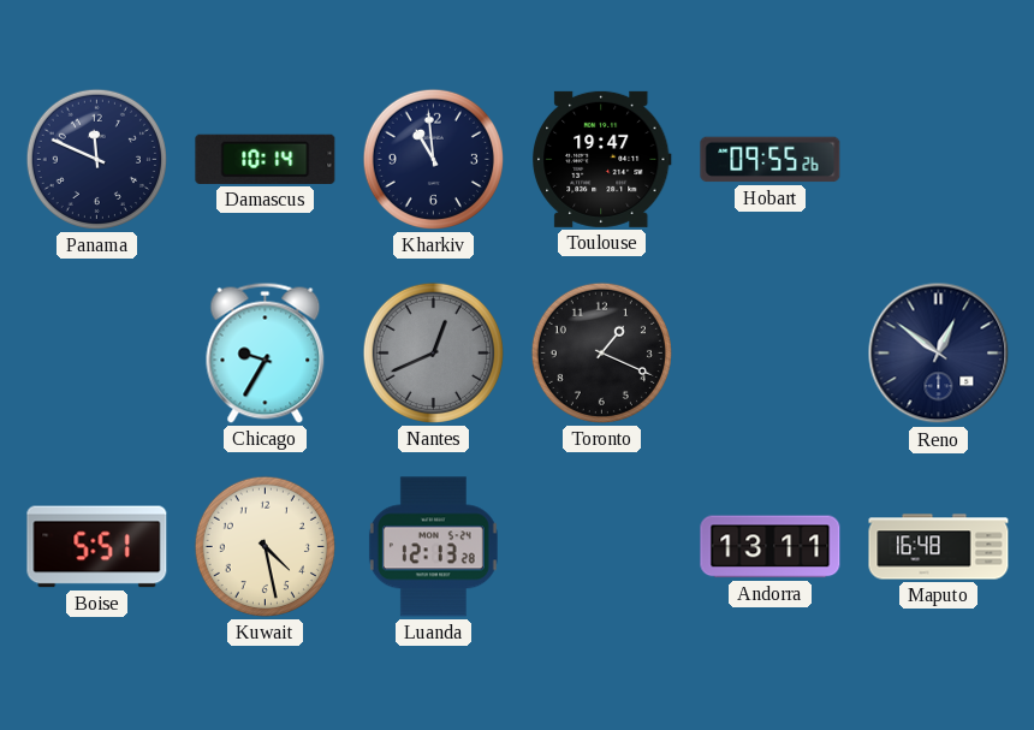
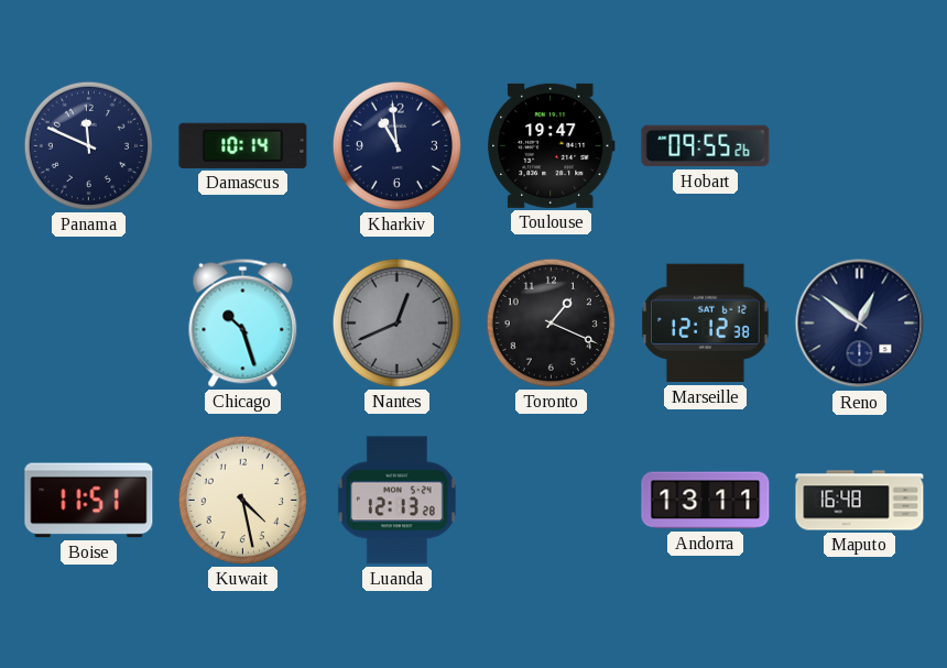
Chicago: 9:35 -> 10:27
Marseille: none -> 12:12
Boise: 5:51 -> 11:51
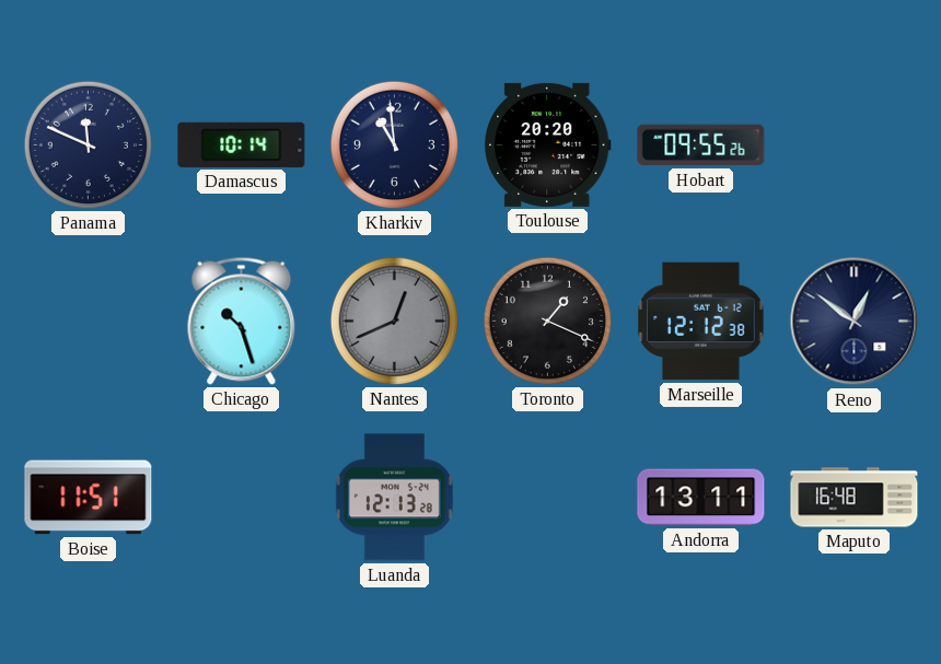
Toulouse: 19:47 -> 20:20
Kuwait: 4:28 -> none
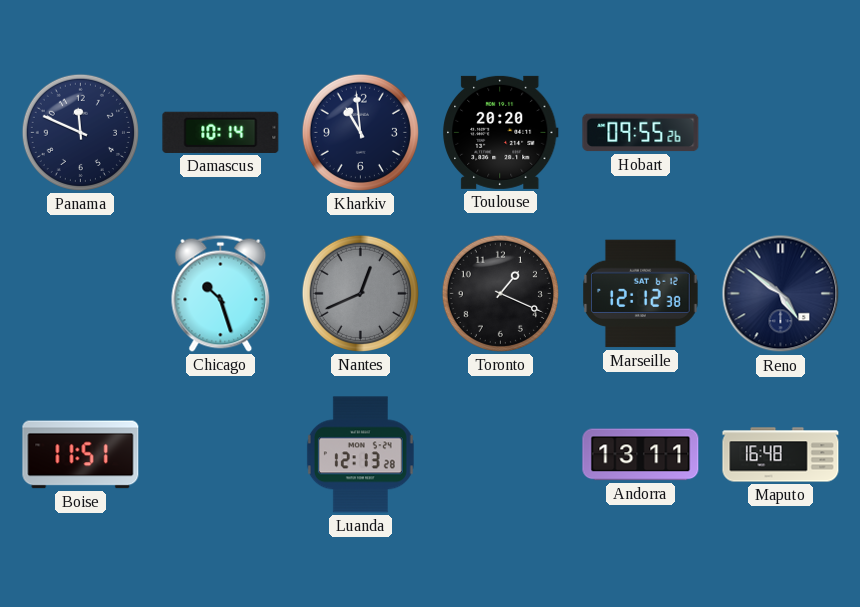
Reno: 12:51 -> 4:51
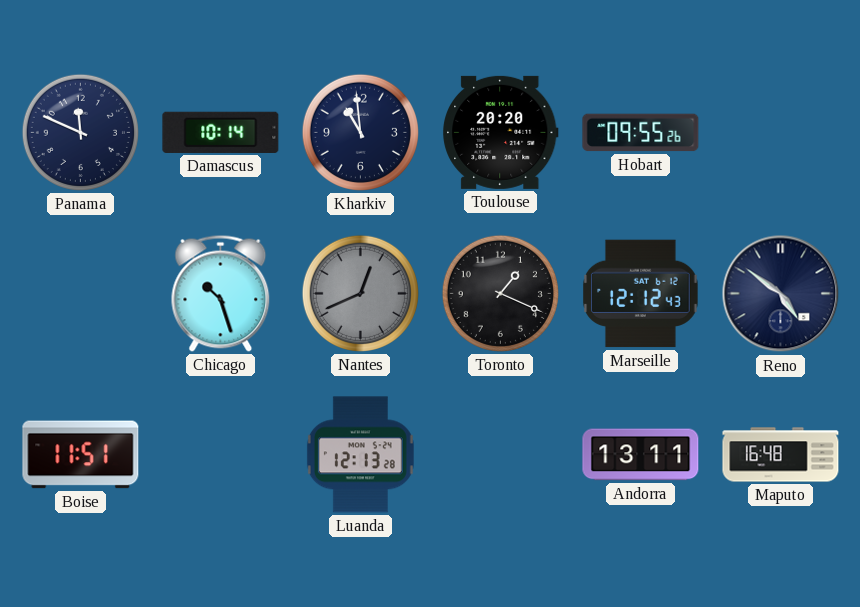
Marseille: 12:12:38 -> 12:12:43
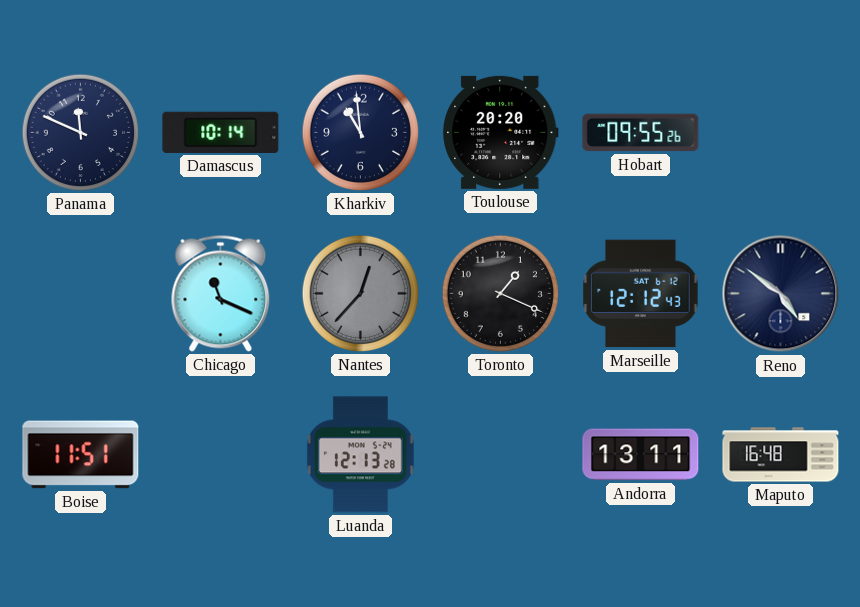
Chicago: 10:27 -> 11:19
Nantes: 12:41 -> 12:37
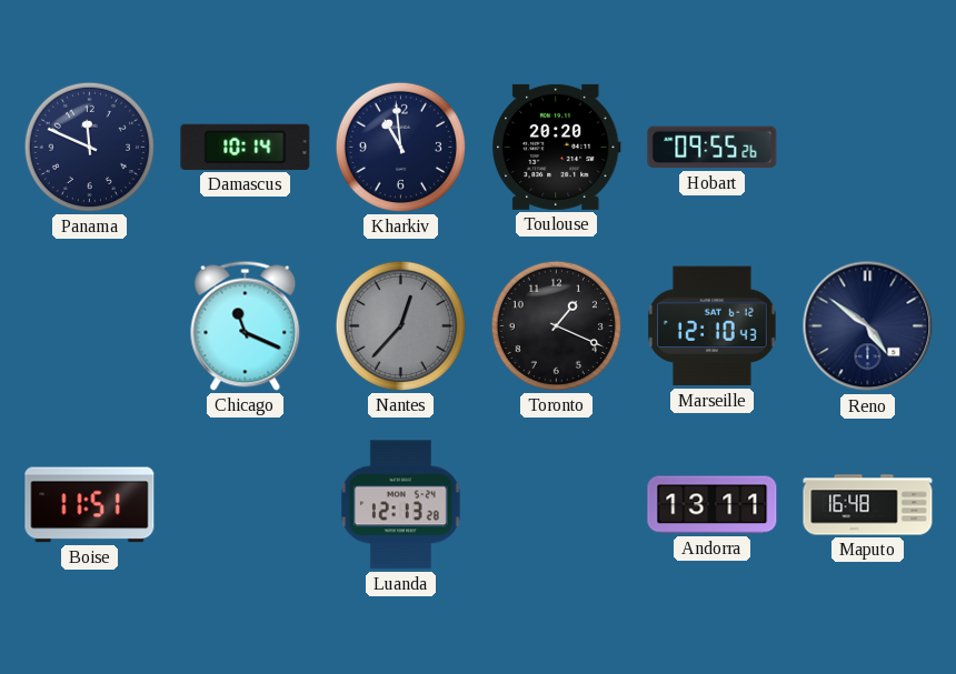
Marseille: 12:12 -> 12:10
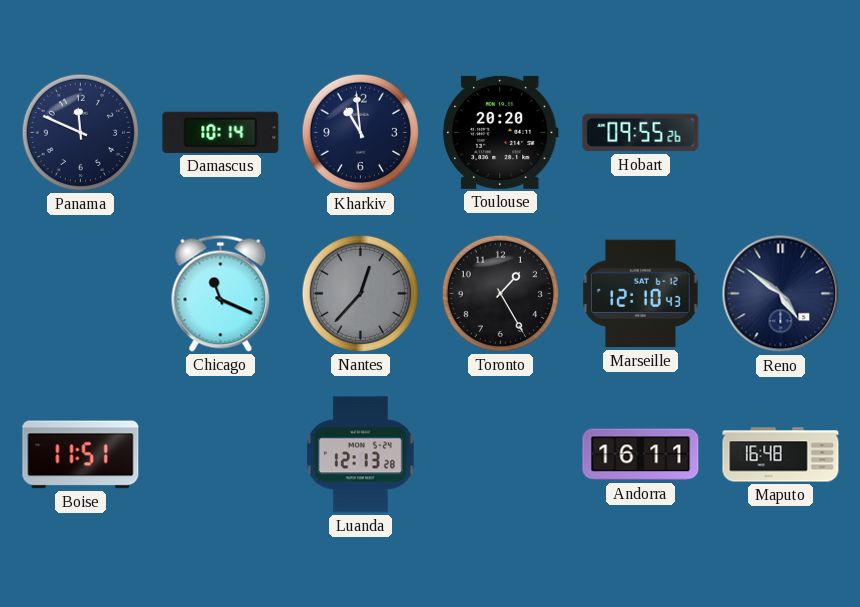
Toronto: 1:19 -> 1:25
Andorra: 13:11 -> 16:11
